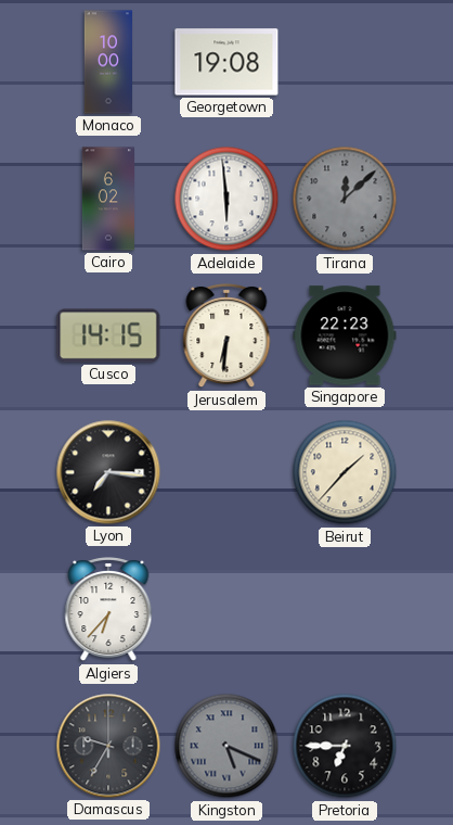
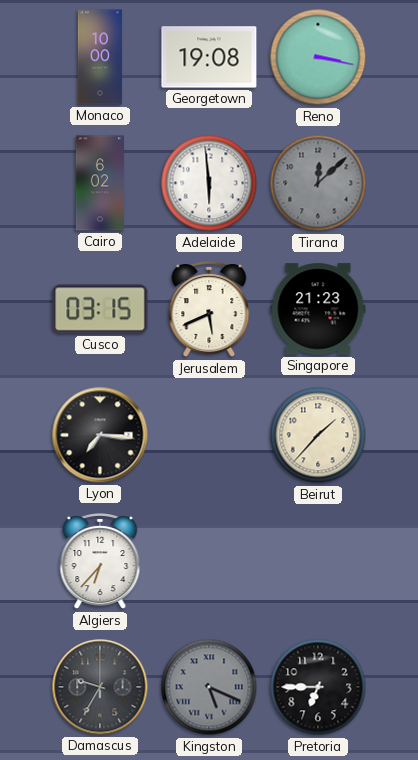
Reno: none -> 3:17
Cusco: 14:15 -> 03:15
Jerusalem: 6:31 -> 5:41
Singapore: 22:23 -> 21:23
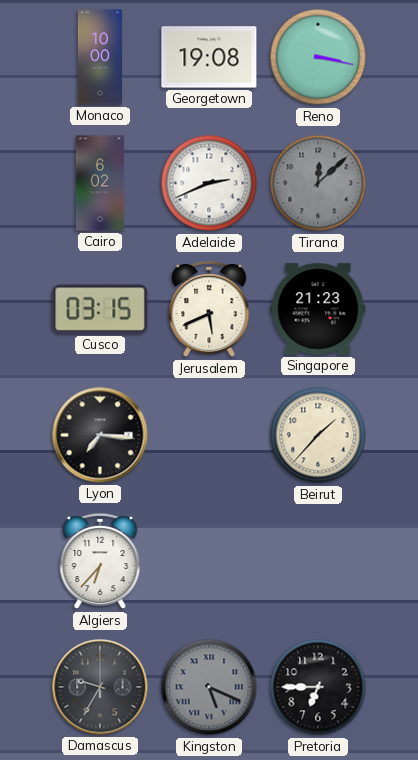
Adelaide: 5:59 -> 2:41
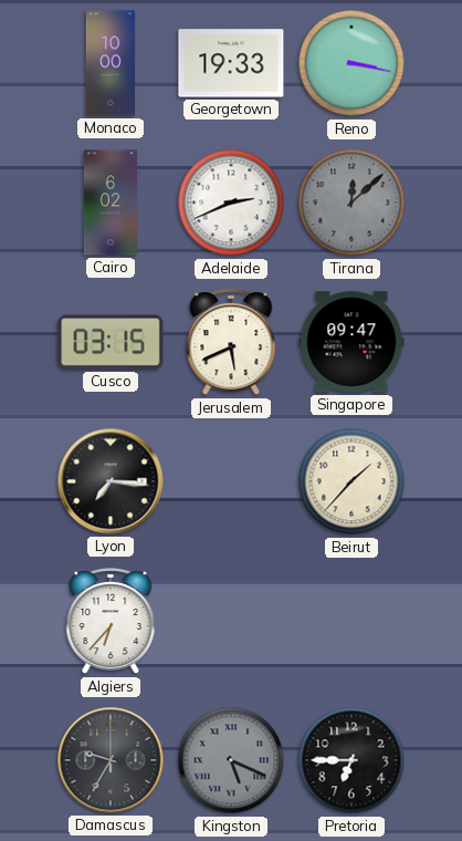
Georgetown: 19:08 -> 19:33
Singapore: 21:23 -> 09:47
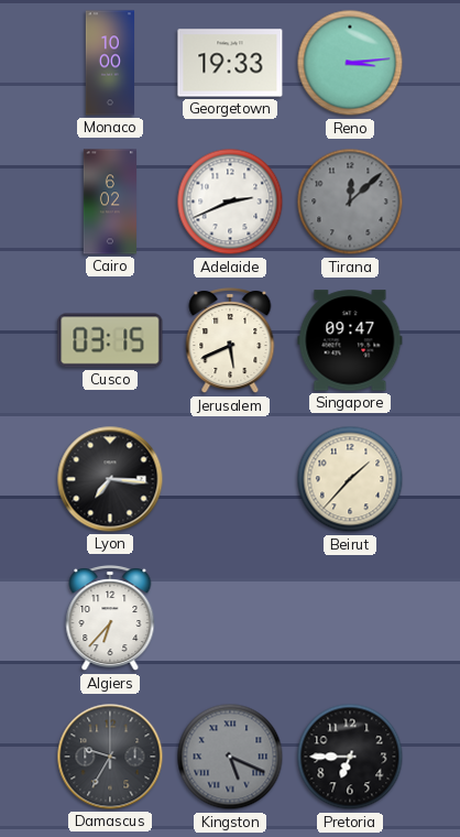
Reno: 3:17 -> 3:14
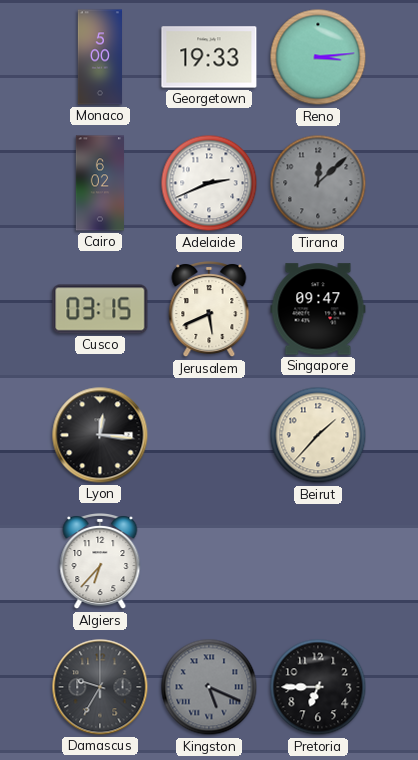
Monaco: 10:00 -> 5:00
Lyon: 7:16 -> 12:16
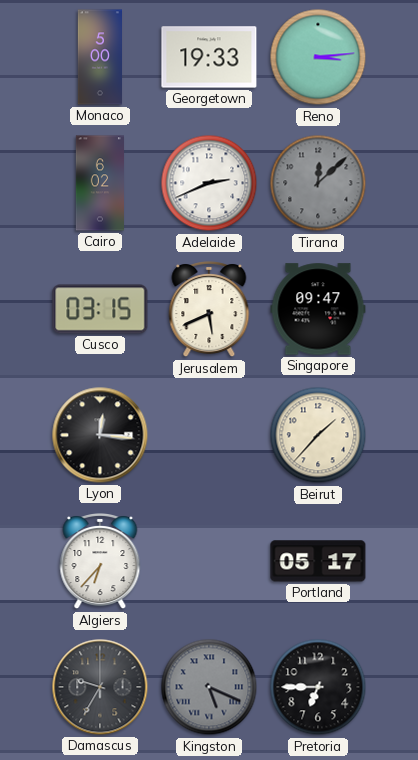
Portland: none -> 05:17
